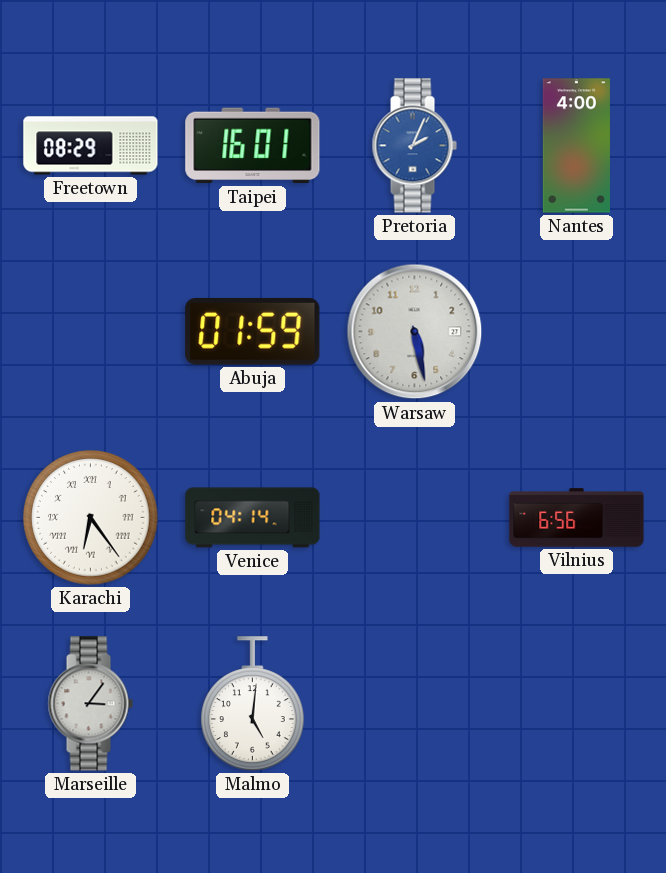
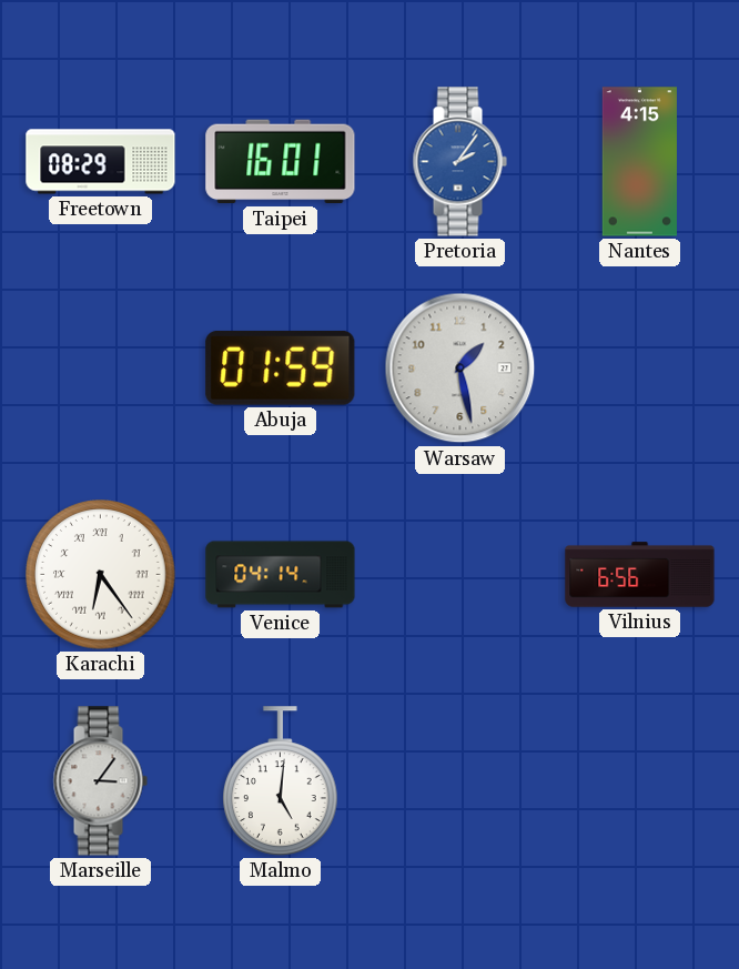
Pretoria: 2:04 -> 2:06
Nantes: 4:00 -> 4:15
Warsaw: 5:28 -> 1:28
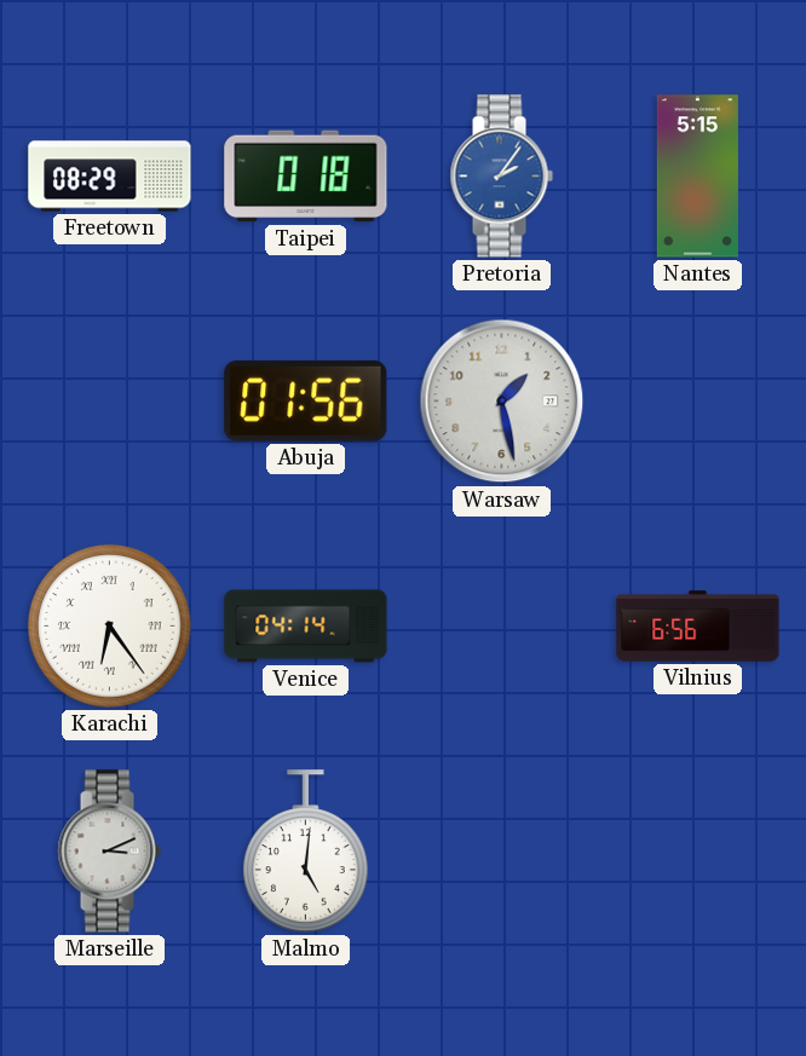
Taipei: 16:01 -> 0:18
Nantes: 4:15 -> 5:15
Abuja: 01:59 -> 01:56
Marseille: 3:06 -> 3:11
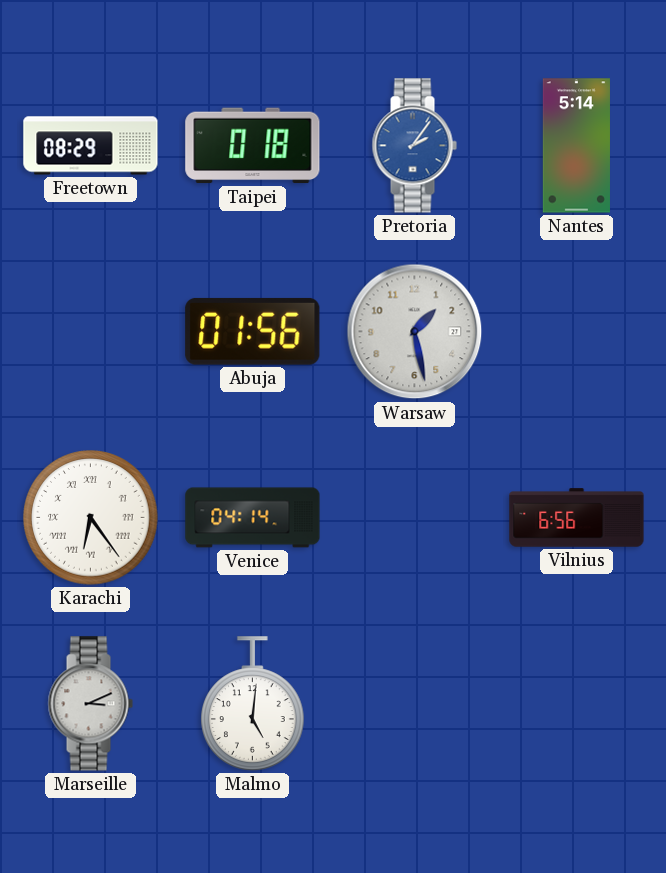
Nantes: 5:15 -> 5:14
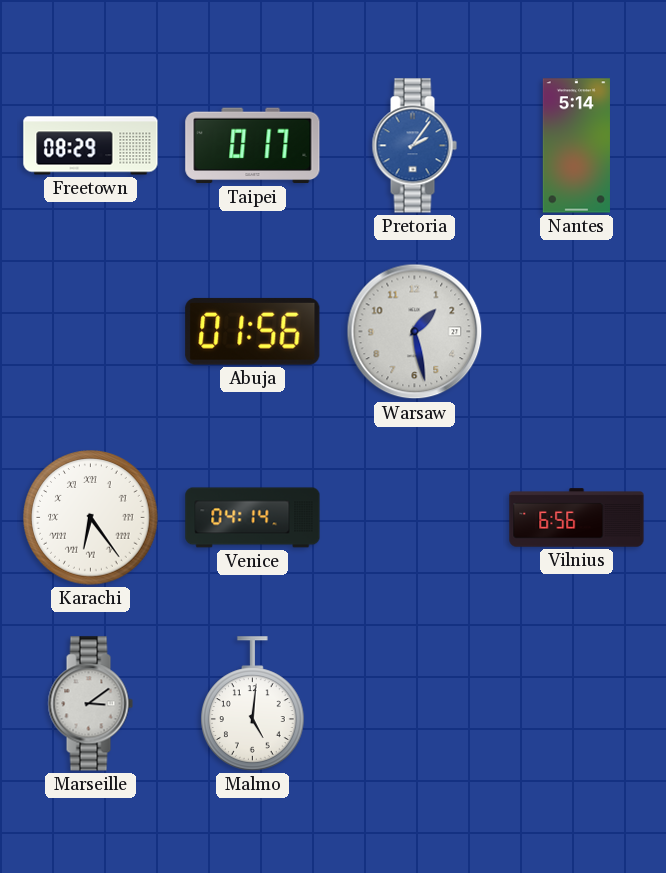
Taipei: 0:18 -> 0:17
Marseille: 3:11 -> 3:09
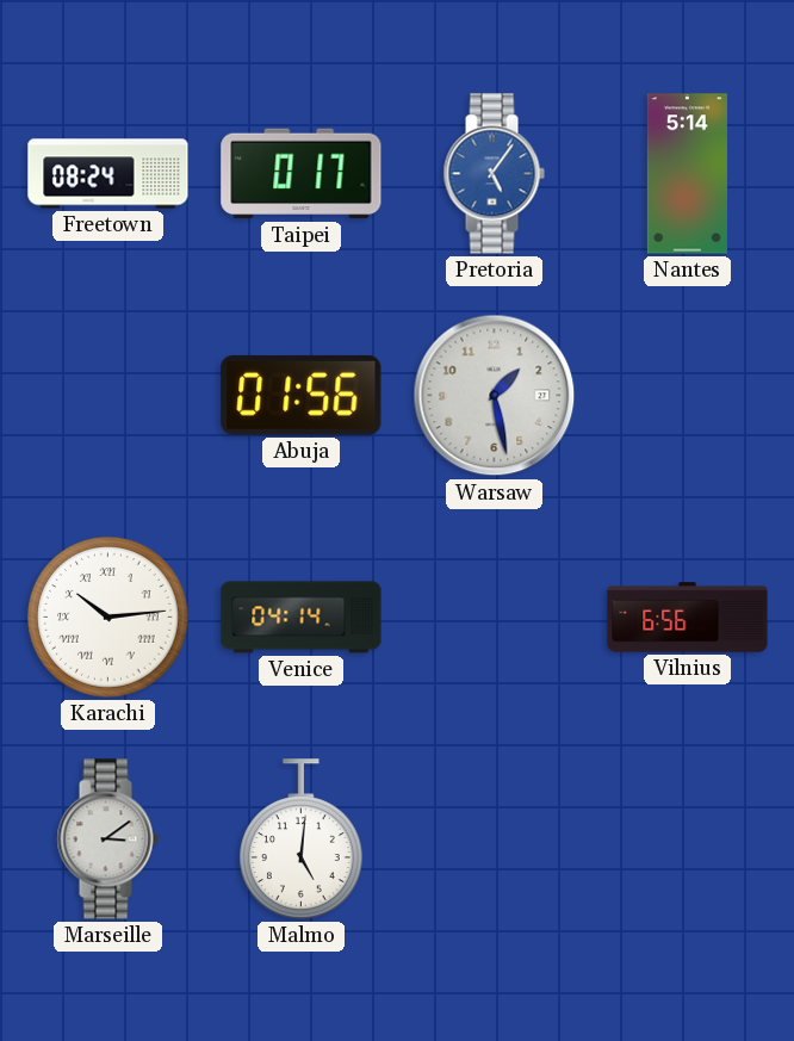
Freetown: 08:29 -> 08:24
Pretoria: 2:06 -> 5:06
Karachi: 6:24 -> 10:14
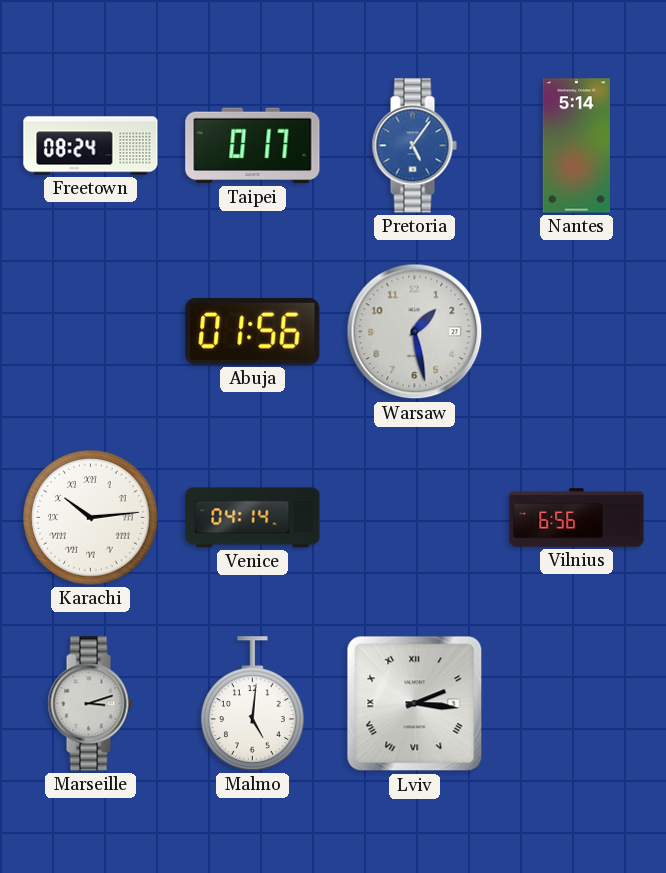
Marseille: 3:09 -> 3:12
Lviv: none -> 2:16
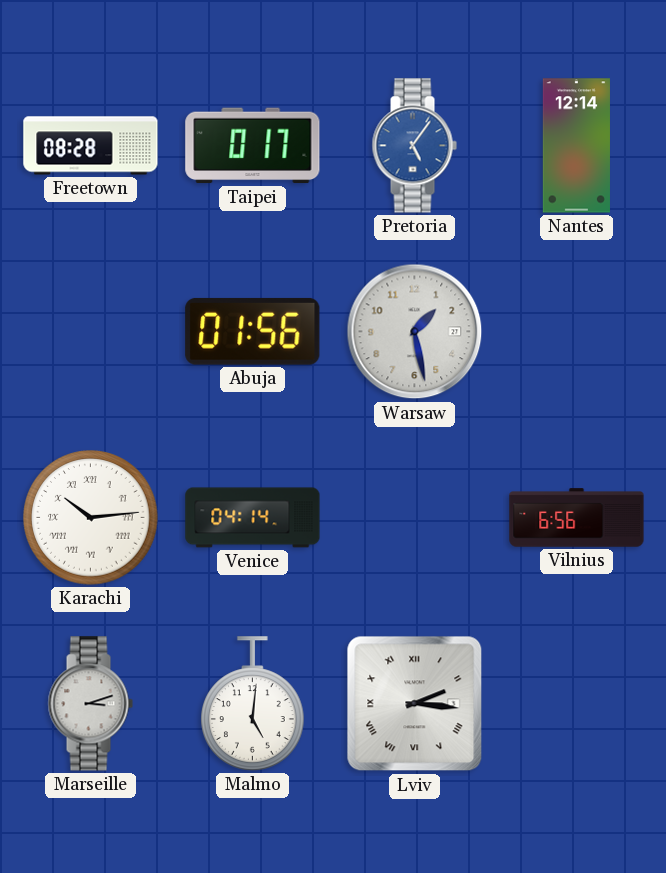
Freetown: 08:24 -> 08:28
Nantes: 5:14 -> 12:14
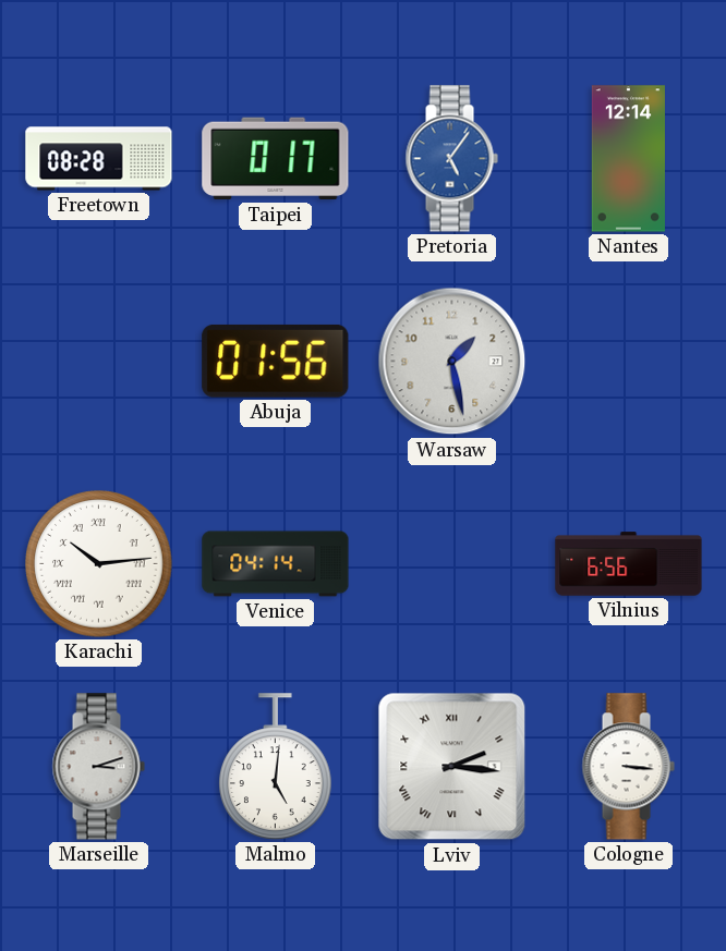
Cologne: none -> 3:16
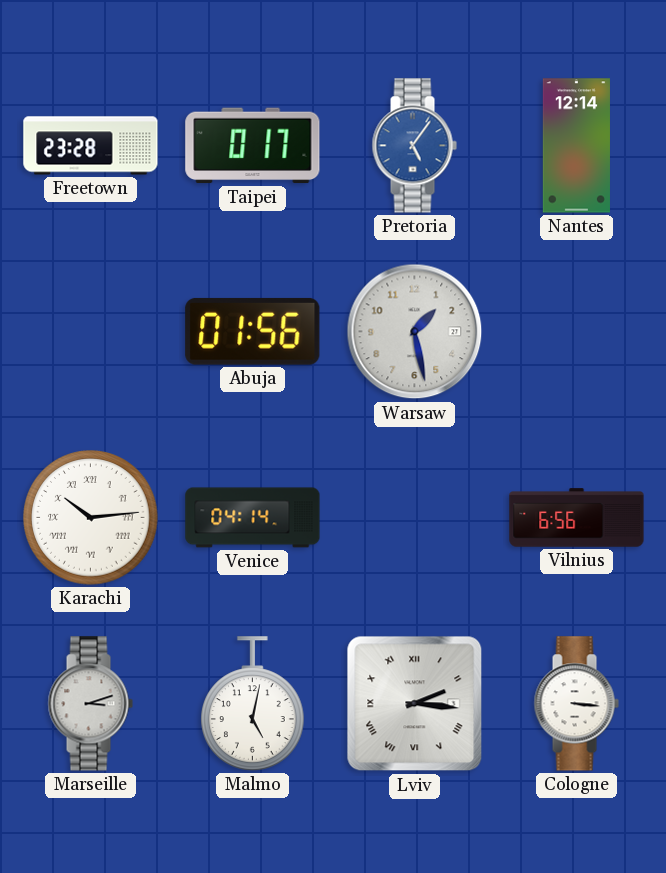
Freetown: 08:28 -> 23:28
Malmo: 5:01 -> 5:02
